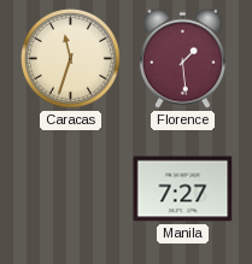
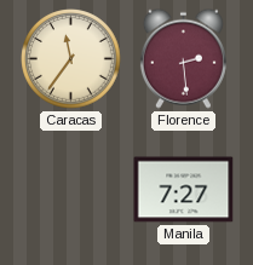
Caracas: 11:33 -> 11:36
Florence: 1:29 -> 2:29
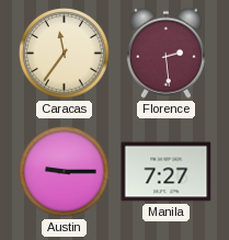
Austin: none -> 9:15
